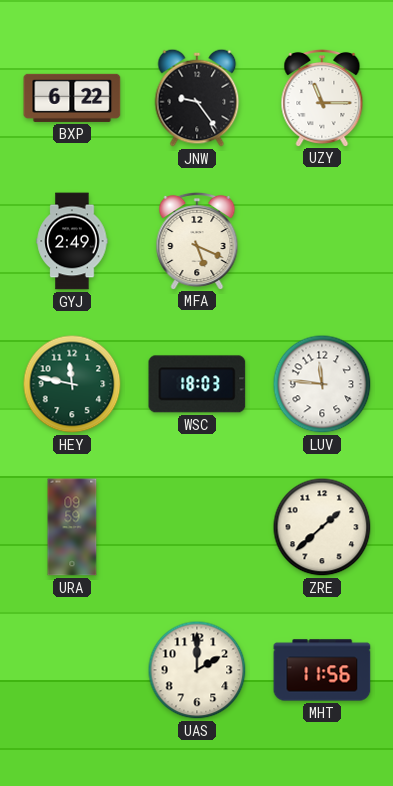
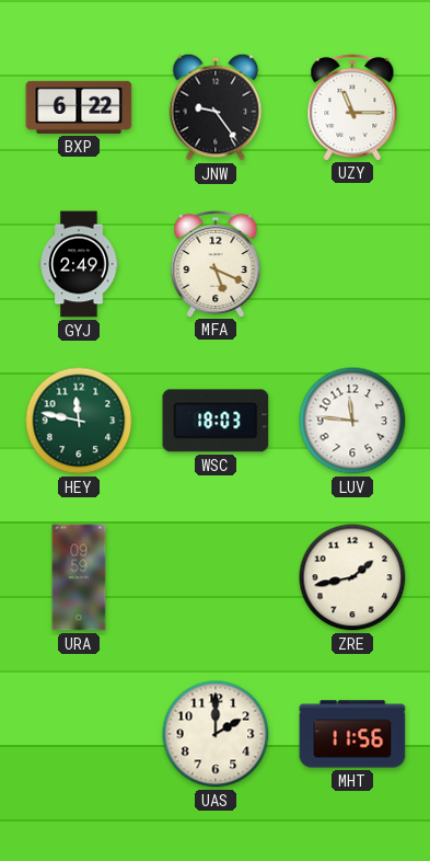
ZRE: 1:38 -> 1:43
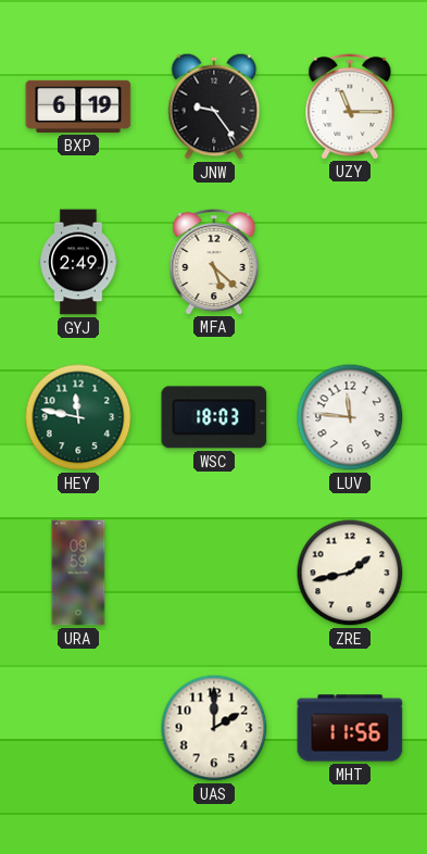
BXP: 6:22 -> 6:19
MFA: 5:19 -> 5:22
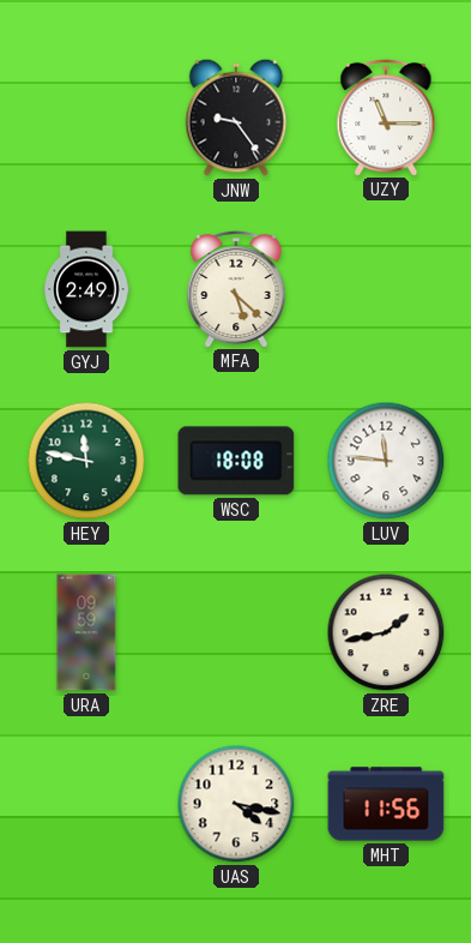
BXP: 6:19 -> none
WSC: 18:03 -> 18:08
UAS: 2:00 -> 4:17
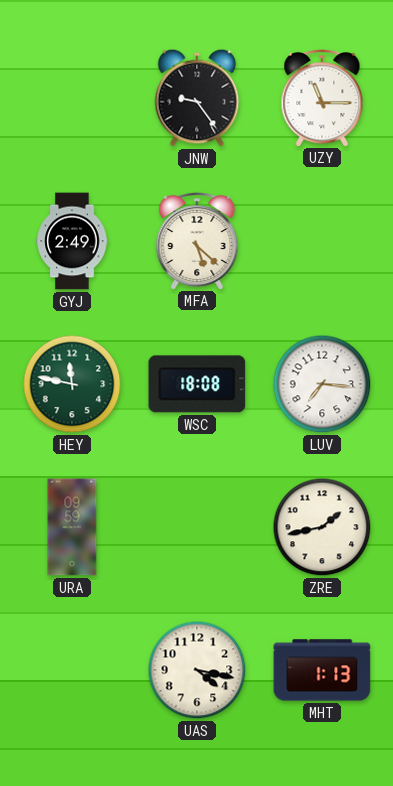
LUV: 11:46 -> 7:16
MHT: 11:56 -> 1:13
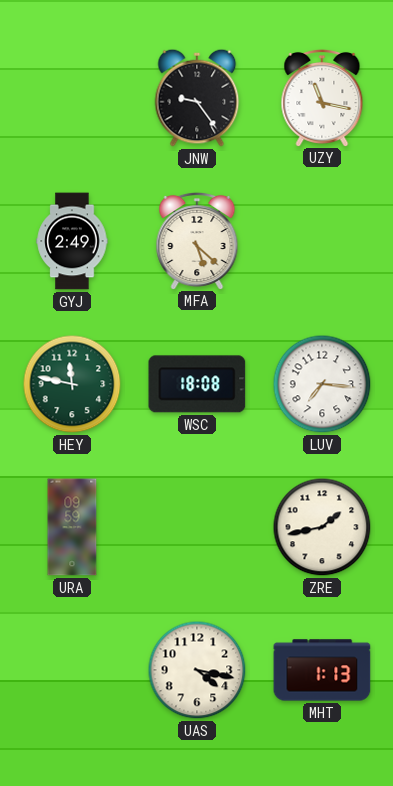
UZY: 11:15 -> 11:17
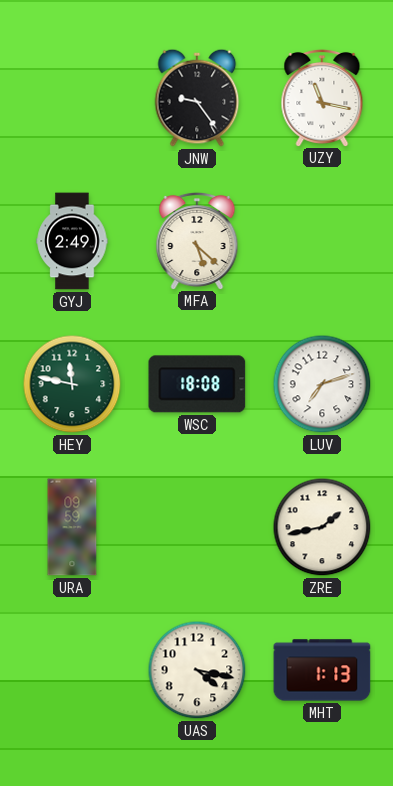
LUV: 7:16 -> 7:12
